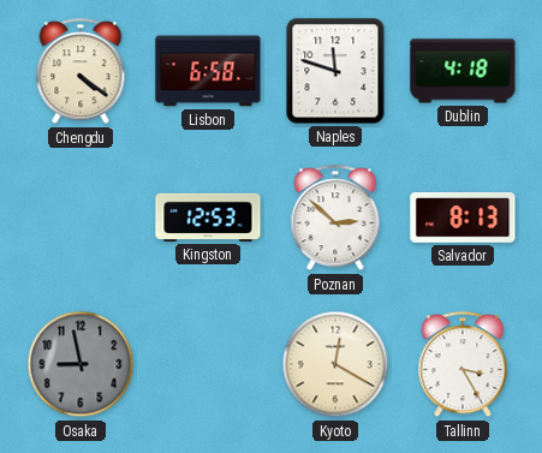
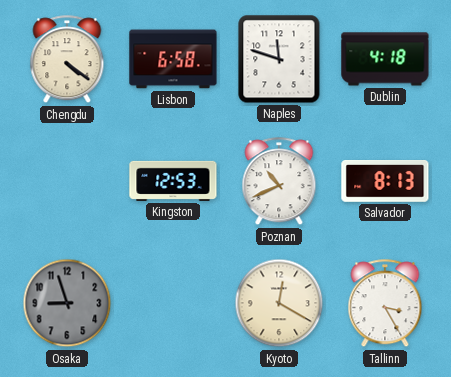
Poznan: 2:52 -> 10:41
Osaka: 8:58 -> 8:57
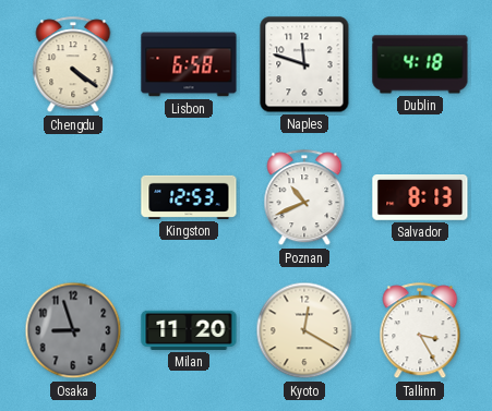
Milan: none -> 11:20
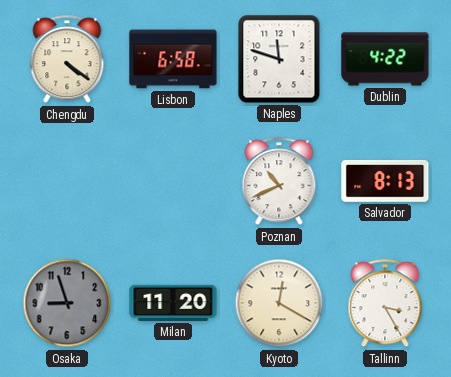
Dublin: 4:18 -> 4:22
Kingston: 12:53 -> none
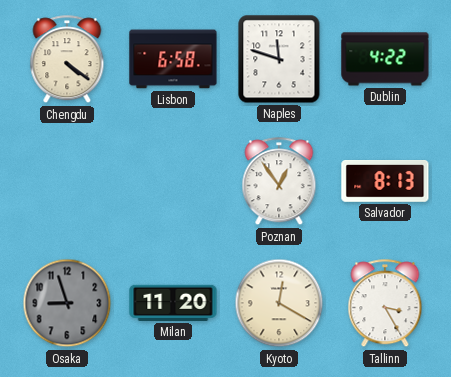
Poznan: 10:41 -> 12:54
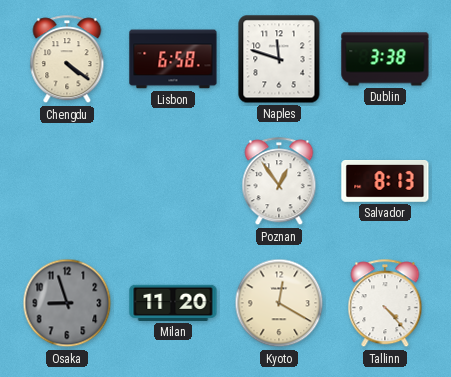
Dublin: 4:22 -> 3:38
Tallinn: 3:25 -> 4:23
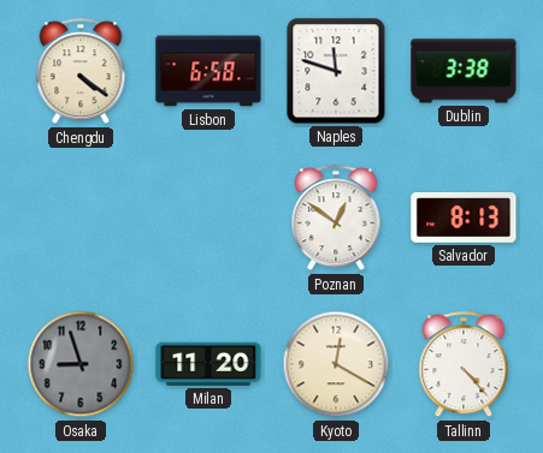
Poznan: 12:54 -> 12:51
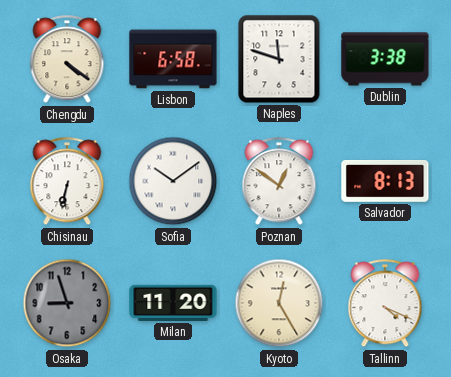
Chisinau: none -> 6:32
Sofia: none -> 10:09
Kyoto: 12:20 -> 12:25
Tallinn: 4:23 -> 4:19
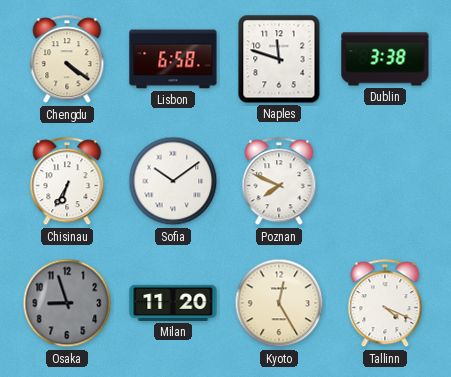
Chisinau: 6:32 -> 6:35
Poznan: 12:51 -> 7:49
Salvador: 8:13 -> none
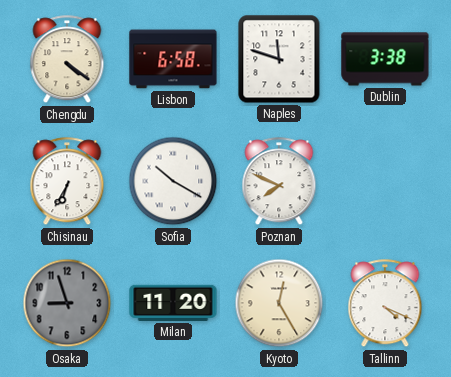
Sofia: 10:09 -> 10:20
